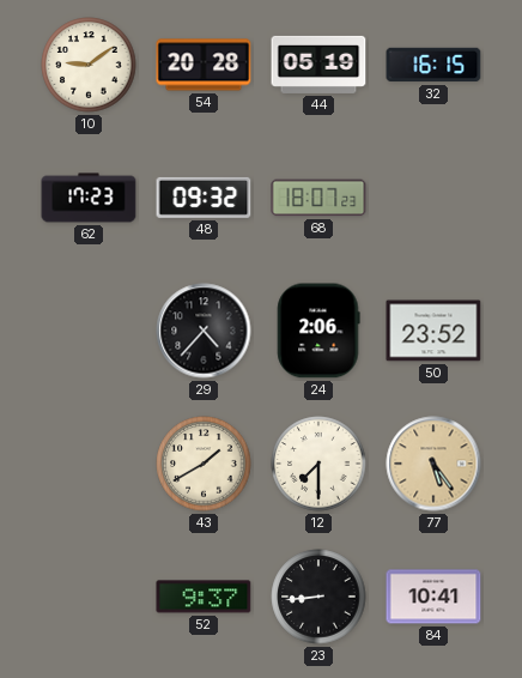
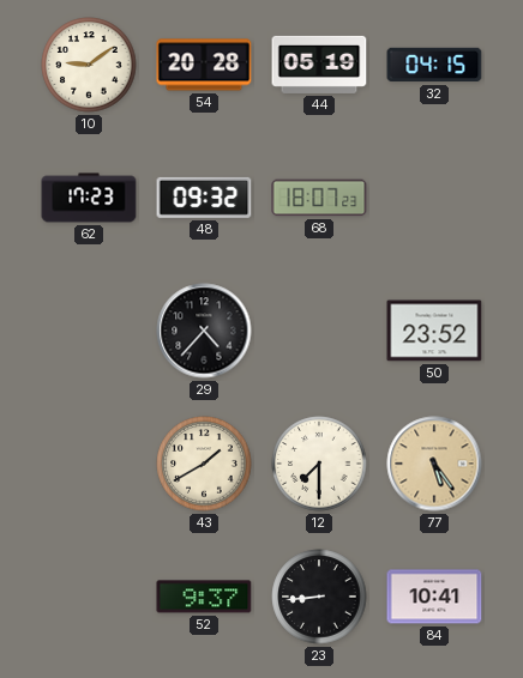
32: 16:15 -> 04:15
24: 2:06 -> none
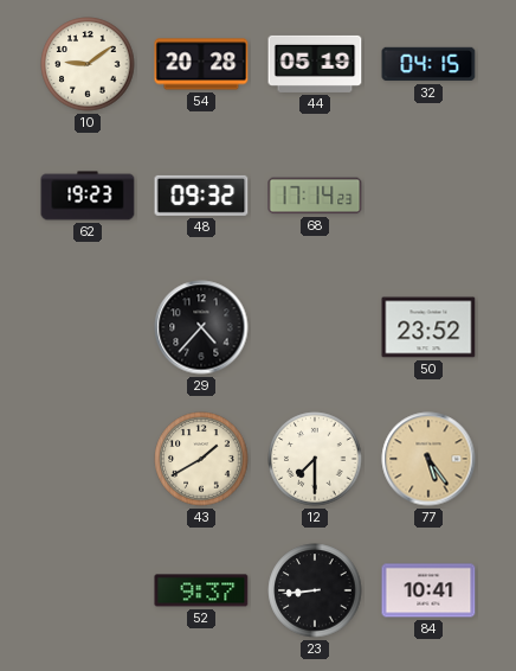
62: 17:23 -> 19:23
68: 18:07 -> 17:14
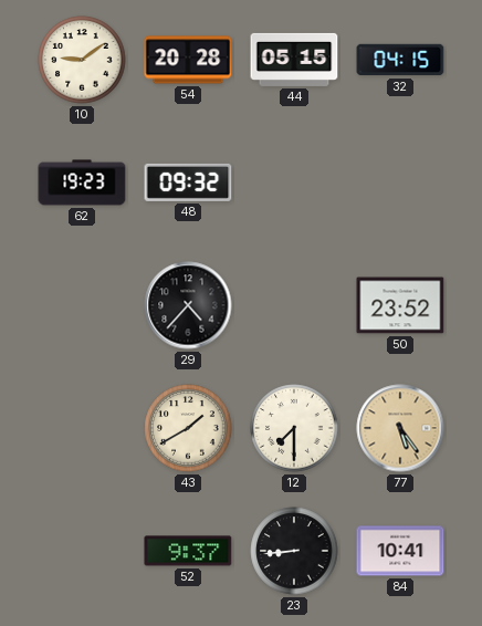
44: 05:19 -> 05:15
68: 17:14 -> none
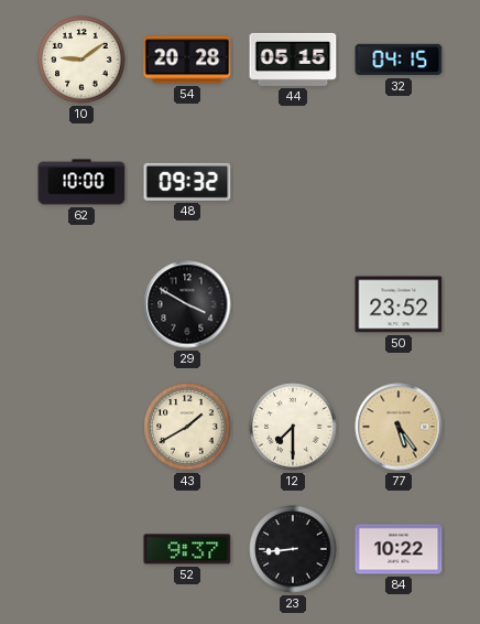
62: 19:23 -> 10:00
29: 4:37 -> 3:50
84: 10:41 -> 10:22
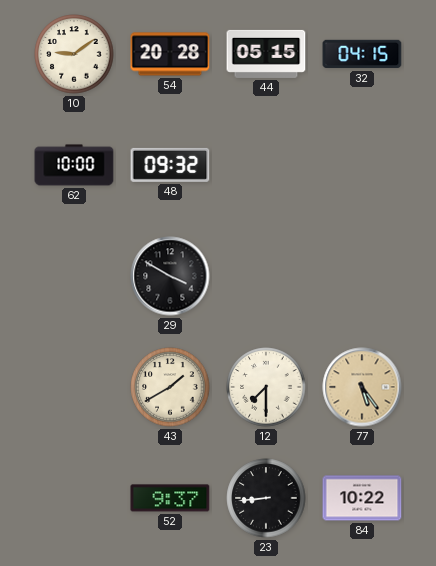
50: 23:52 -> none
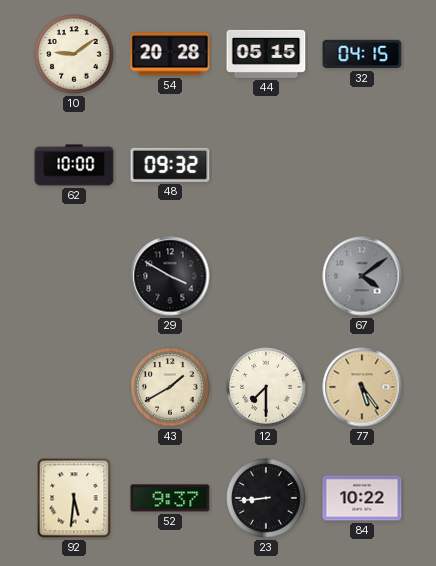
67: none -> 4:09
92: none -> 5:31
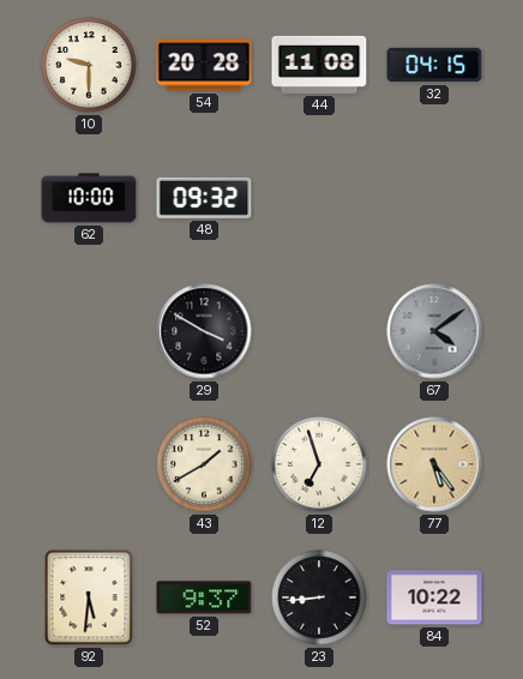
10: 9:09 -> 9:30
44: 05:15 -> 11:08
12: 7:30 -> 6:57
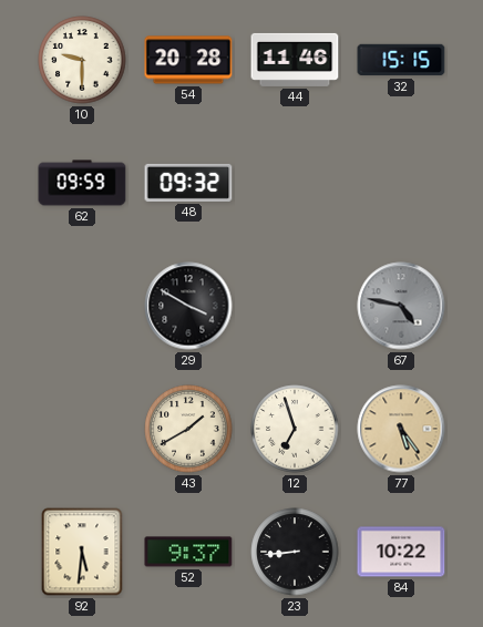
44: 11:08 -> 11:46
32: 04:15 -> 15:15
62: 10:00 -> 09:59
67: 4:09 -> 4:47
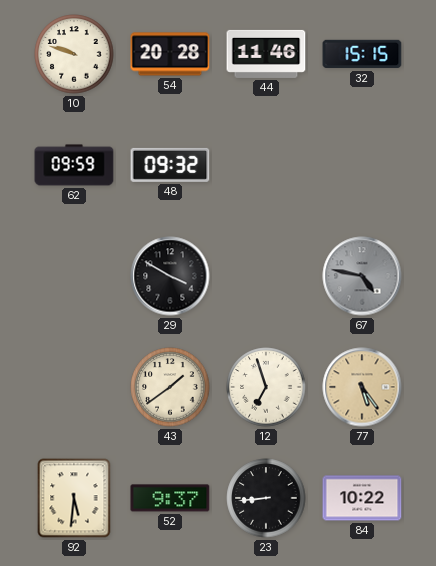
10: 9:30 -> 9:48
43: 1:40 -> 1:39
